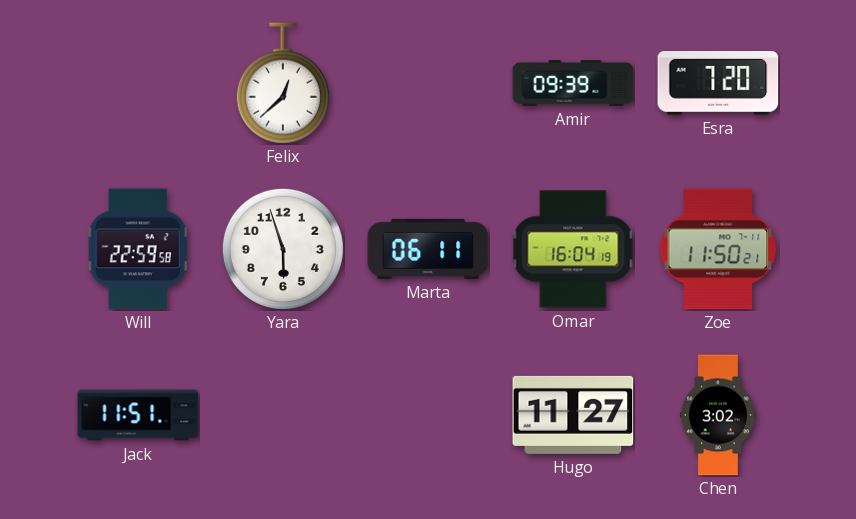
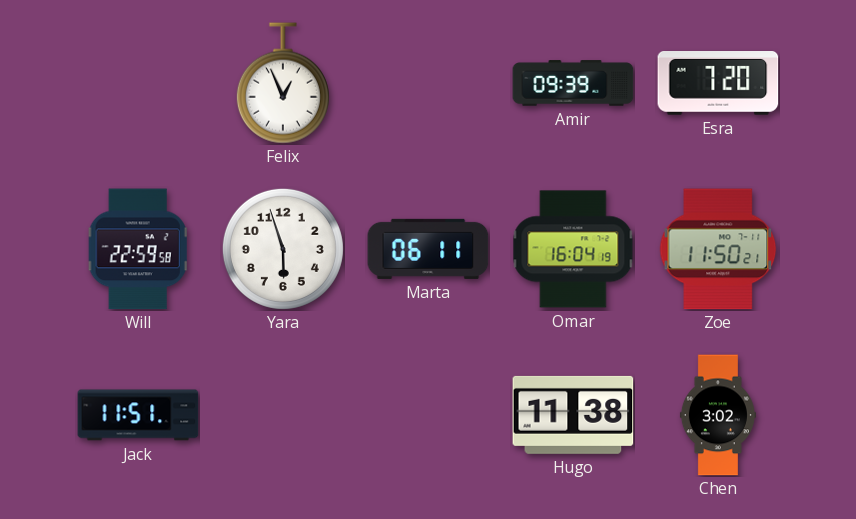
Felix: 12:38 -> 12:56
Hugo: 11:27 -> 11:38
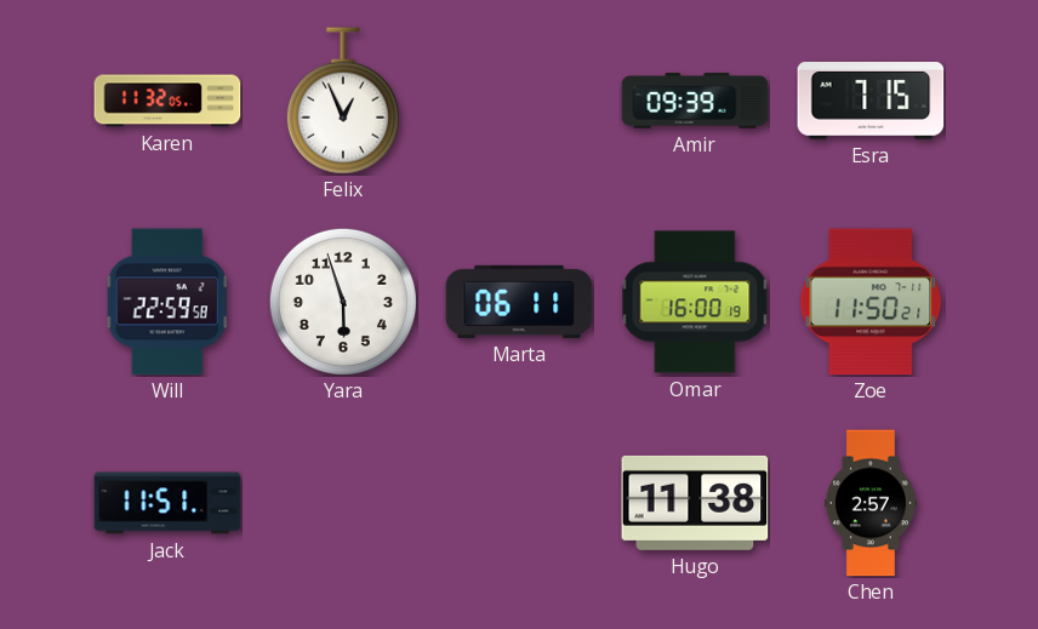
Karen: none -> 11:32
Esra: 7:20 -> 7:15
Omar: 16:04 -> 16:00
Chen: 3:02 -> 2:57
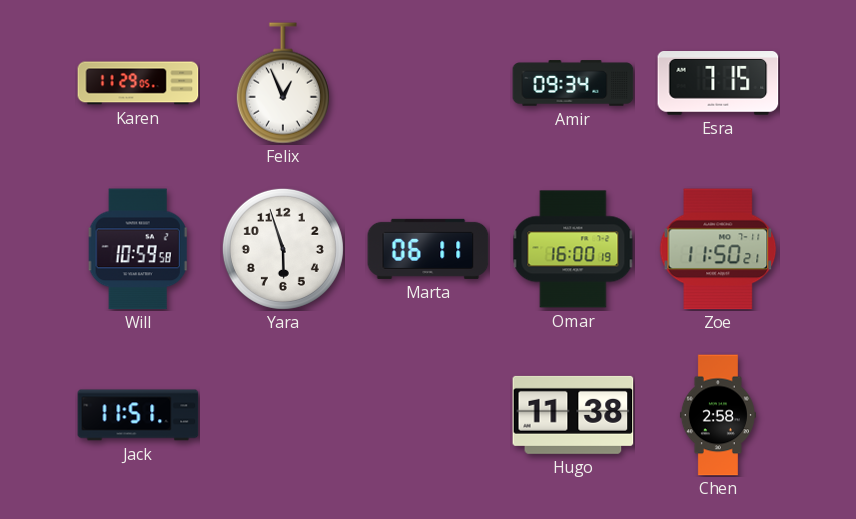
Karen: 11:32 -> 11:29
Amir: 09:39 -> 09:34
Will: 22:59 -> 10:59
Chen: 2:57 -> 2:58
